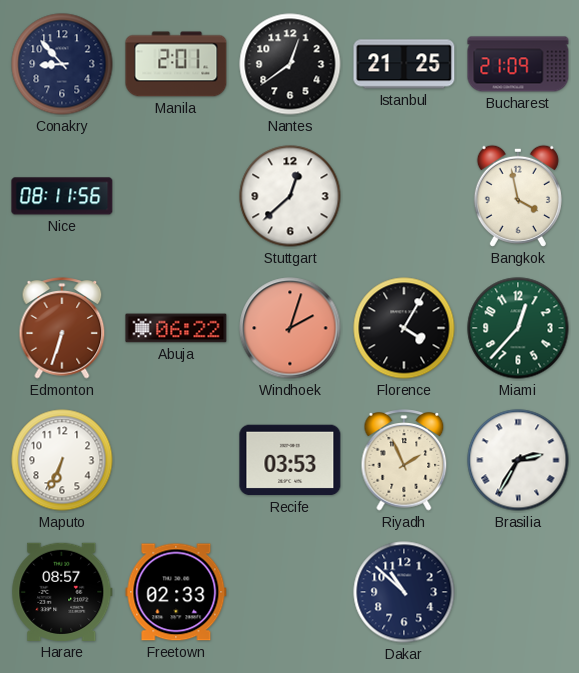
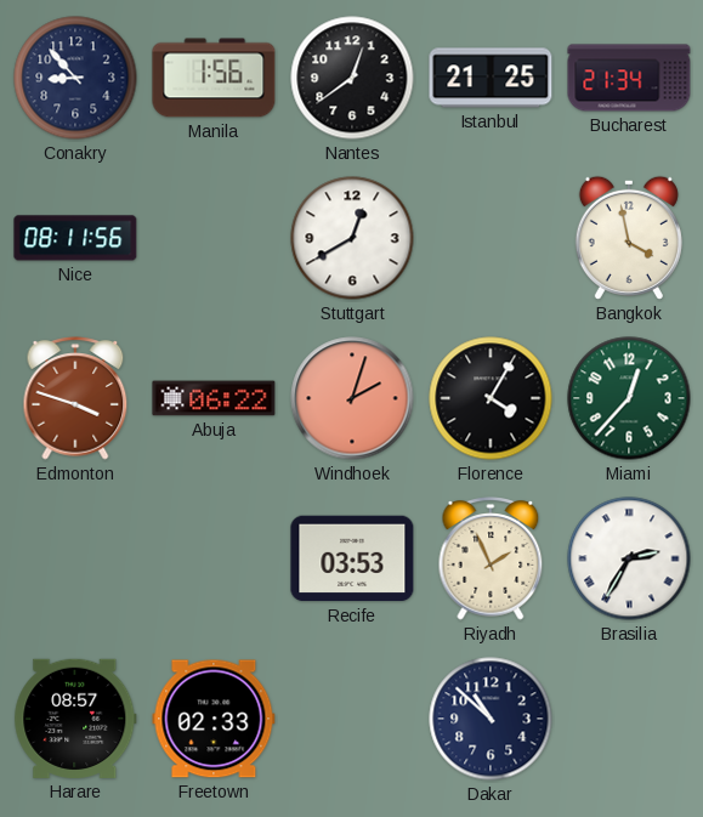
Manila: 2:01 -> 1:56
Bucharest: 21:09 -> 21:34
Stuttgart: 12:38 -> 12:40
Edmonton: 6:33 -> 3:48
Maputo: 6:34 -> none
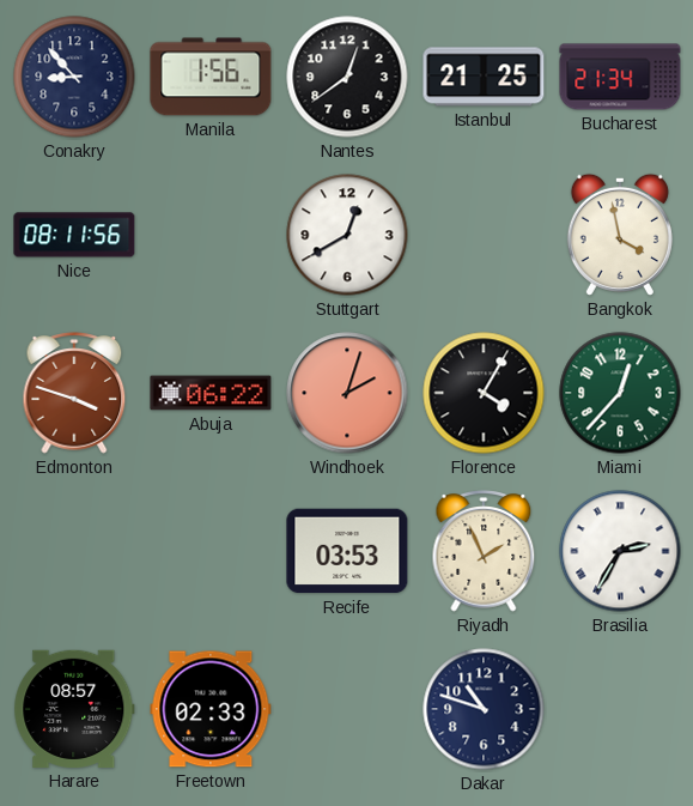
Dakar: 10:52 -> 10:48
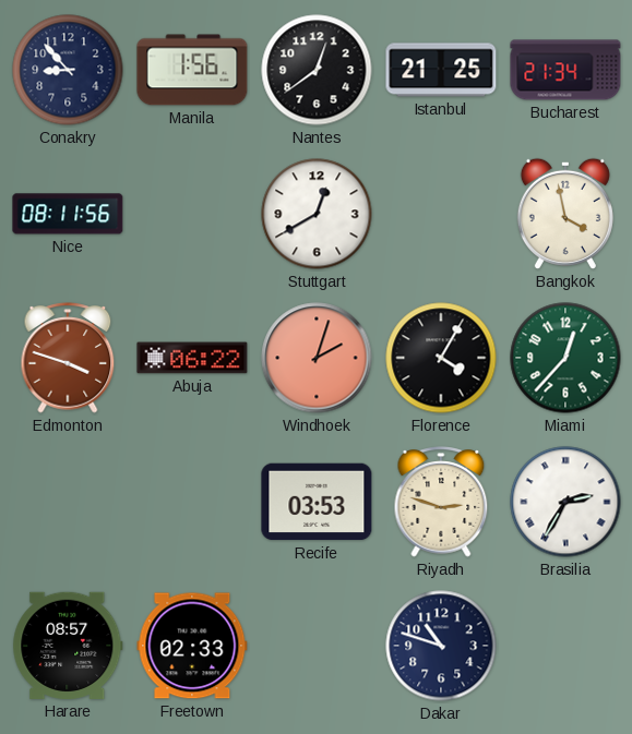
Riyadh: 1:56 -> 2:48
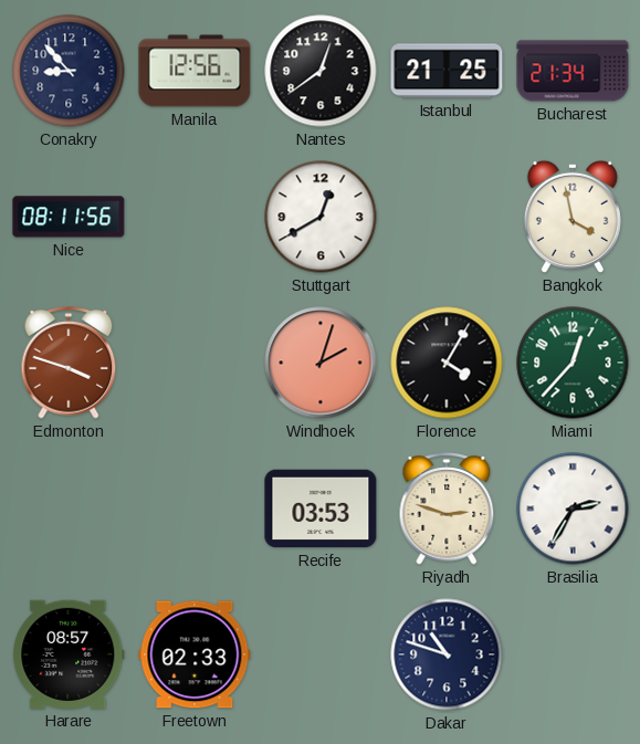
Manila: 1:56 -> 12:56
Abuja: 06:22 -> none
